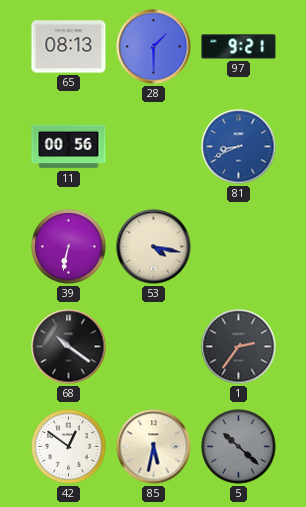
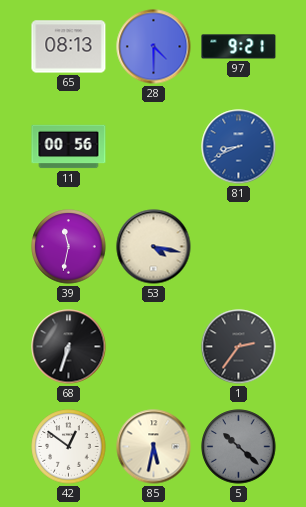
28: 1:30 -> 4:30
39: 6:32 -> 11:32
68: 10:21 -> 6:33
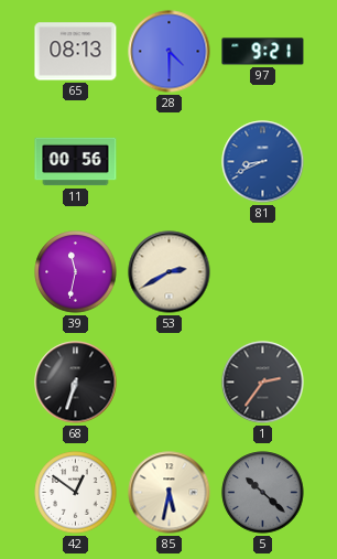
53: 4:17 -> 2:40
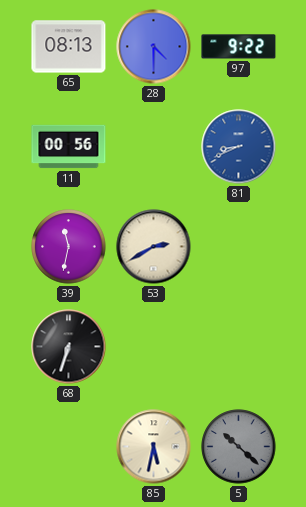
97: 9:21 -> 9:22
1: 2:36 -> none
42: 12:51 -> none
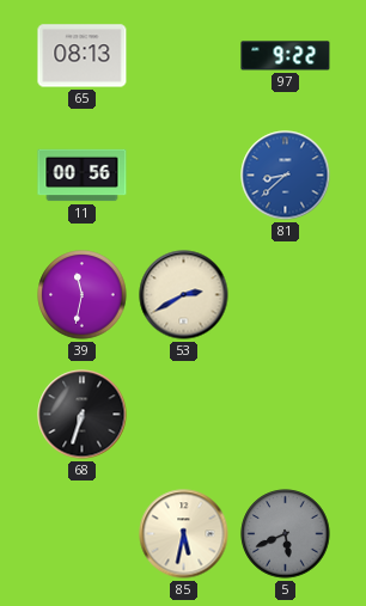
28: 4:30 -> none
81: 8:41 -> 8:38
5: 10:22 -> 5:41
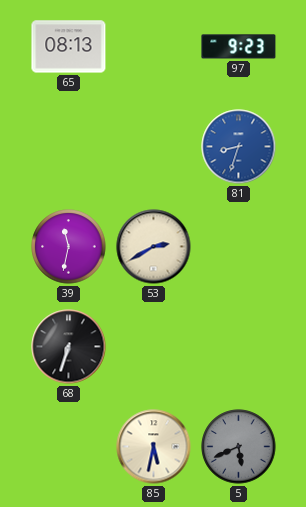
97: 9:22 -> 9:23
11: 00:56 -> none
81: 8:38 -> 8:33
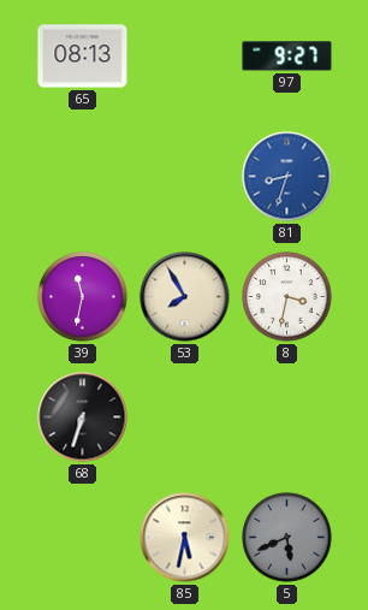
97: 9:23 -> 9:27
53: 2:40 -> 7:55
8: none -> 3:32
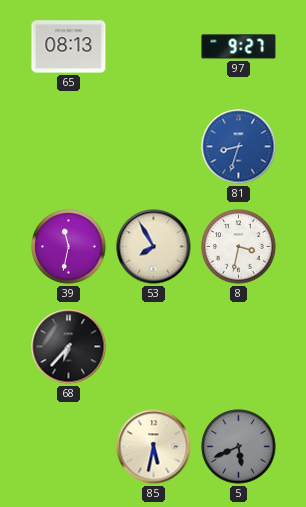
68: 6:33 -> 6:37
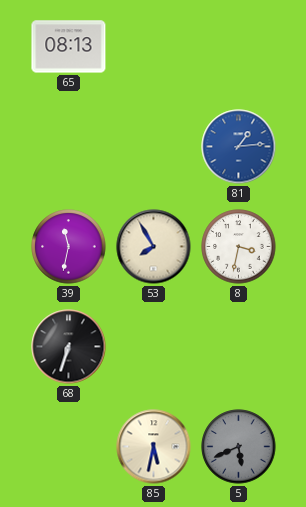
97: 9:27 -> none
81: 8:33 -> 1:14
68: 6:37 -> 6:33
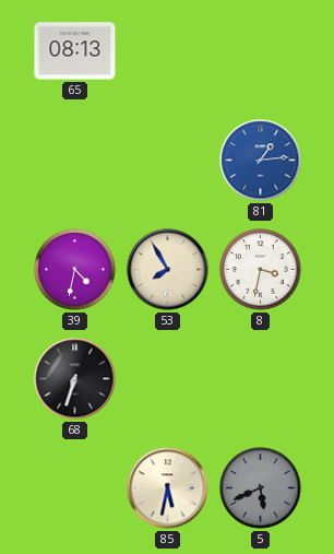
39: 11:32 -> 4:32
